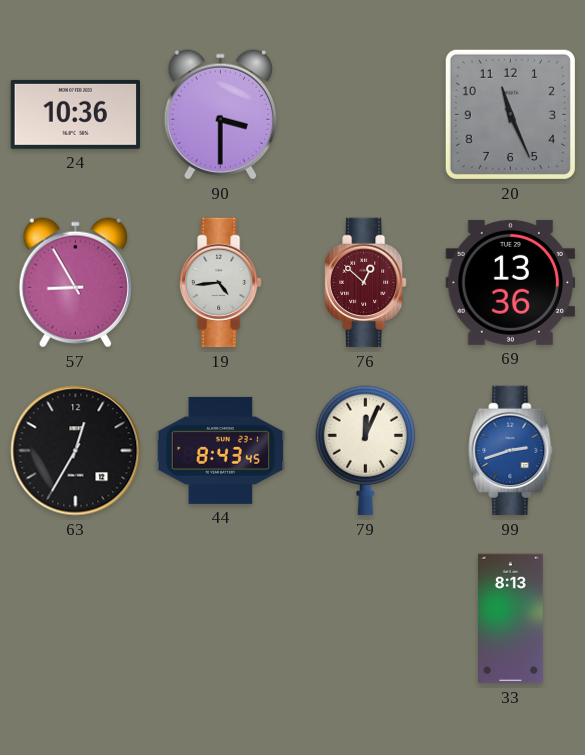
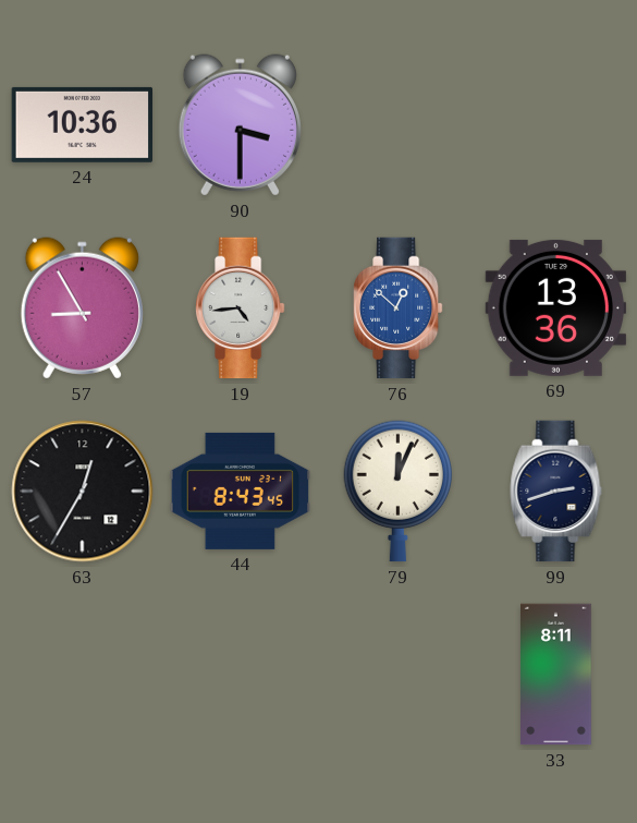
20: 11:26 -> none
76 dial: burgundy -> blue
99 dial: blue -> navy
33: 8:13 -> 8:11
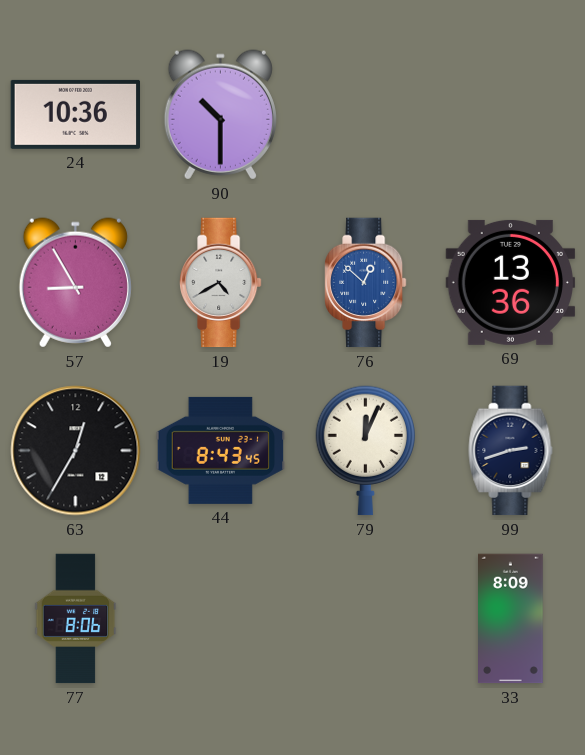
90: 3:30 -> 10:30
19: 4:44 -> 4:40
77: none -> 8:06
33: 8:11 -> 8:09
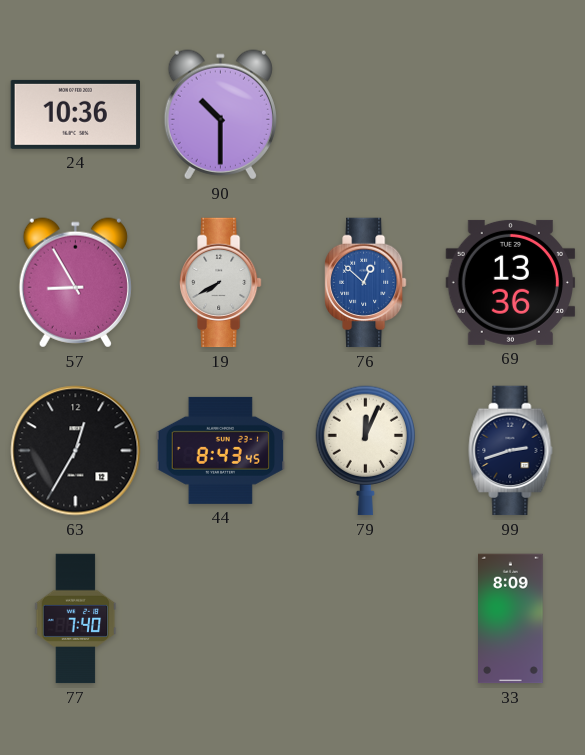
19: 4:40 -> 7:40
77: 8:06 -> 7:40
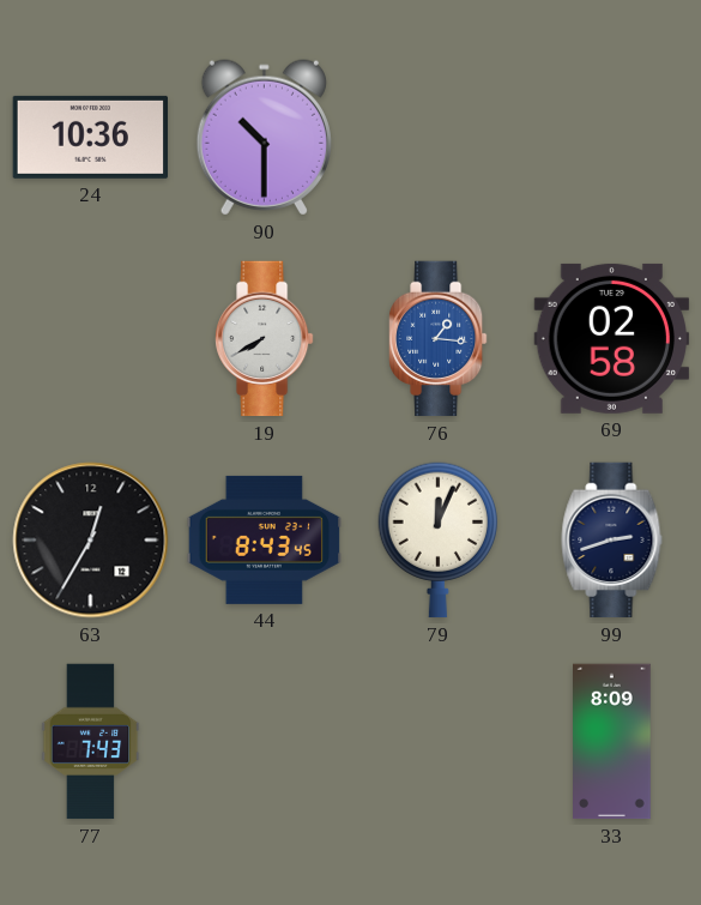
57: 8:55 -> none
76: 12:52 -> 1:16
69: 13:36 -> 02:58
77: 7:40 -> 7:43
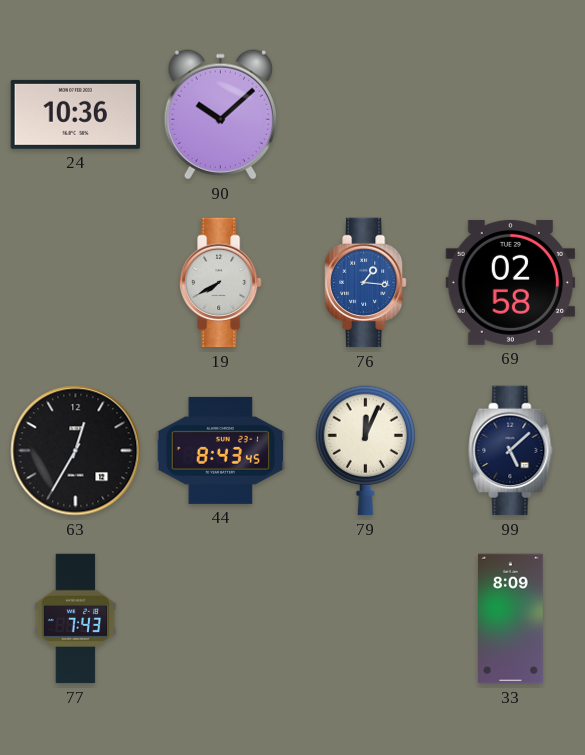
90: 10:30 -> 10:08
99: 2:42 -> 5:08
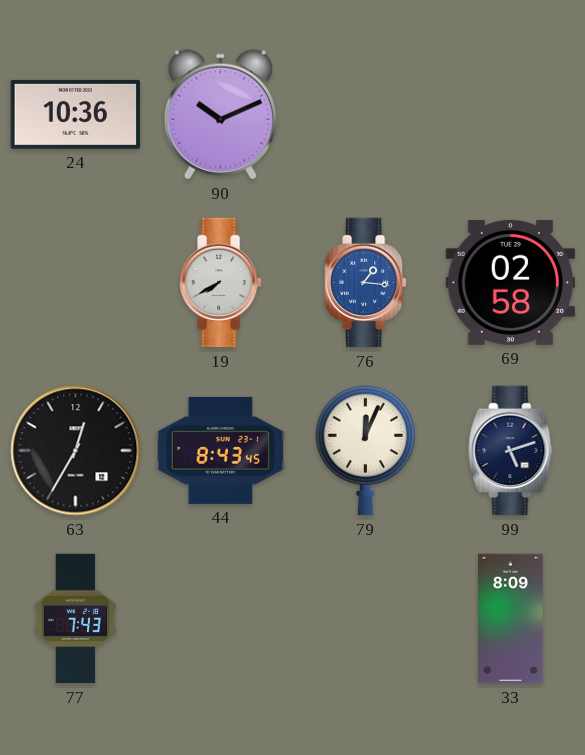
90: 10:08 -> 10:11
99: 5:08 -> 5:12
